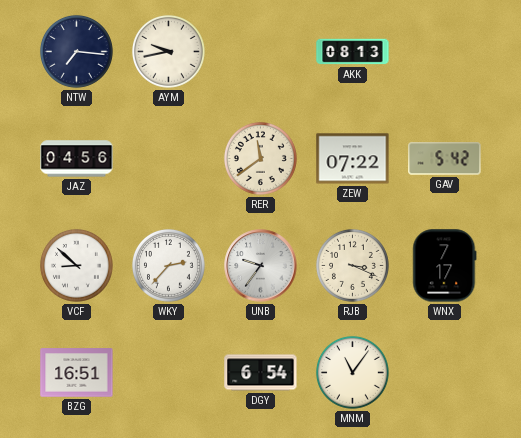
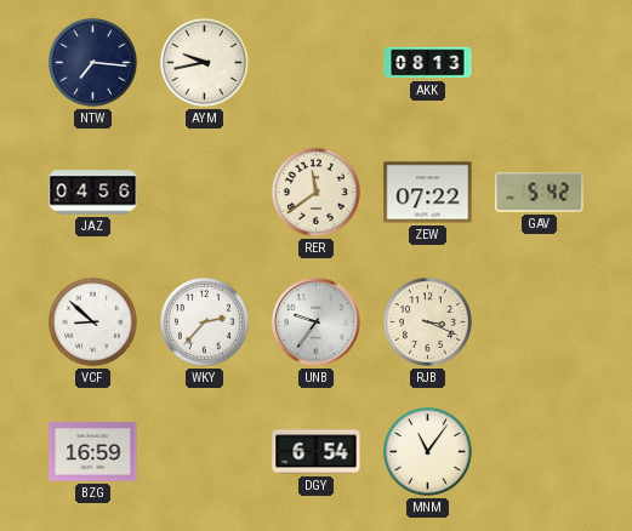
WNX: 7:17 -> none
BZG: 16:51 -> 16:59
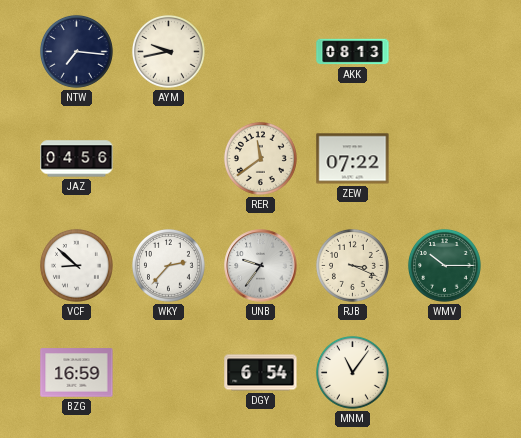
GAV: 5:42 -> none
WMV: none -> 10:15
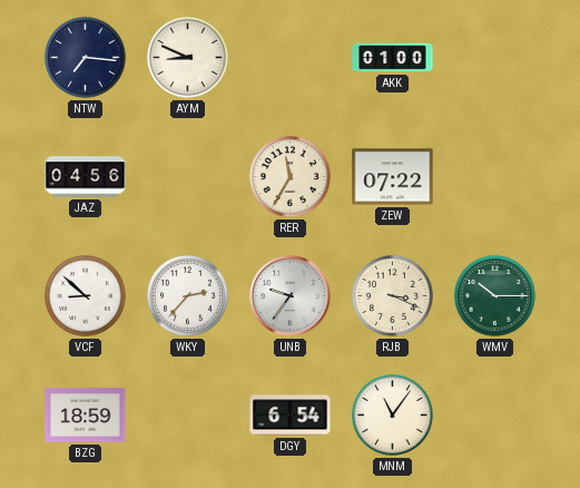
AYM: 9:43 -> 8:49
AKK: 08:13 -> 01:00
RER: 11:39 -> 11:35
BZG: 16:59 -> 18:59
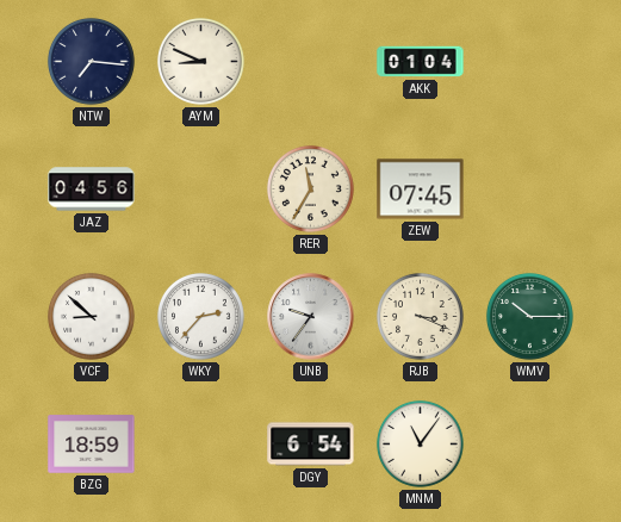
AKK: 01:00 -> 01:04
ZEW: 07:22 -> 07:45
